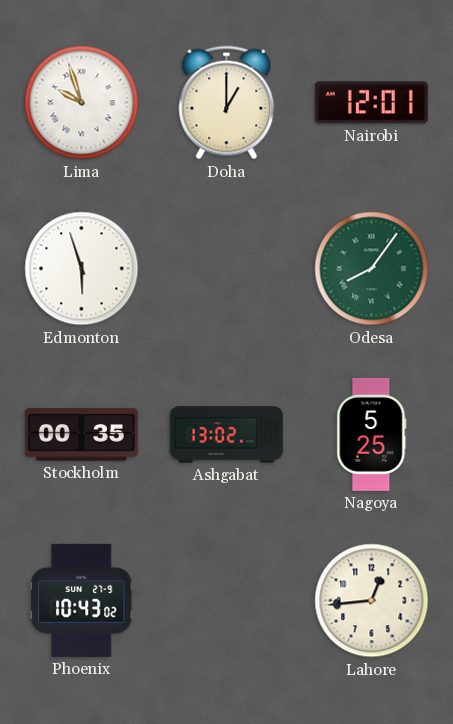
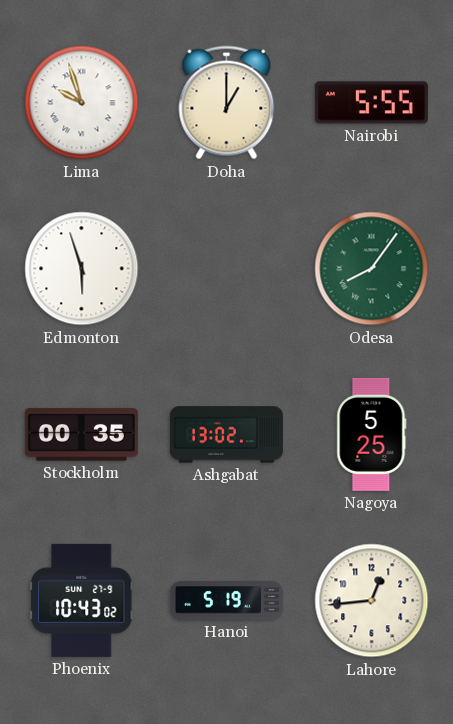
Nairobi: 12:01 -> 5:55
Hanoi: none -> 5:19
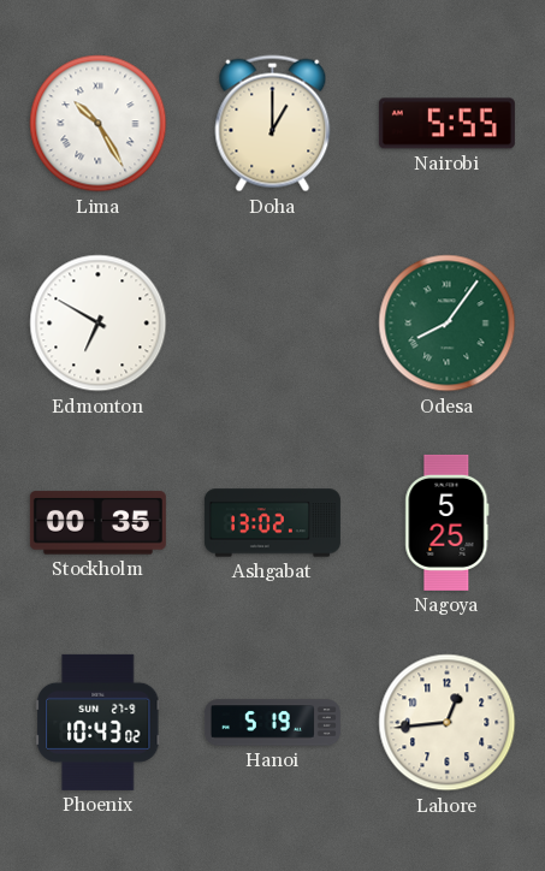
Lima: 9:57 -> 10:25
Edmonton: 5:57 -> 6:50
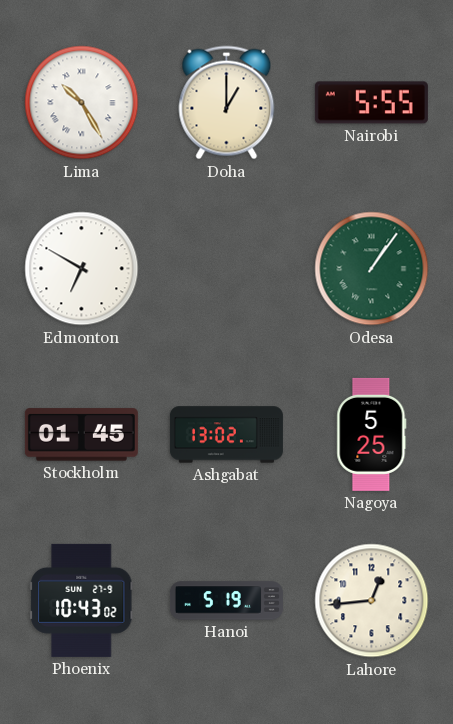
Odesa: 8:06 -> 1:06
Stockholm: 00:35 -> 01:45
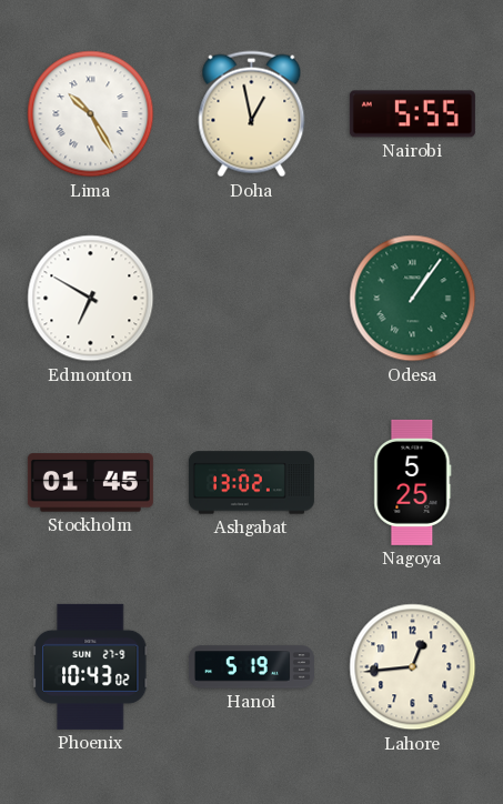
Doha: 1:00 -> 12:58
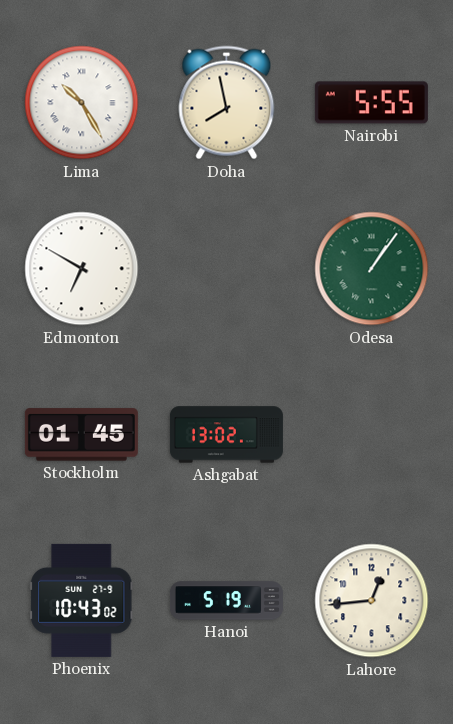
Doha: 12:58 -> 7:58
Nagoya: 5:25 -> none
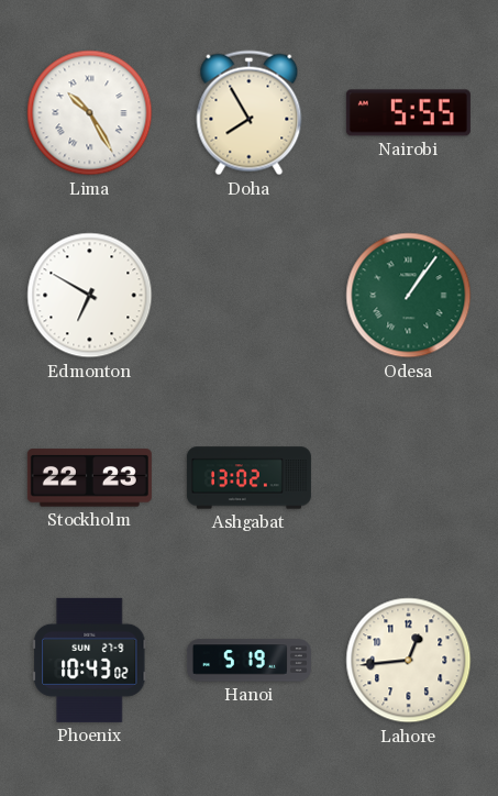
Doha: 7:58 -> 7:55
Stockholm: 01:45 -> 22:23
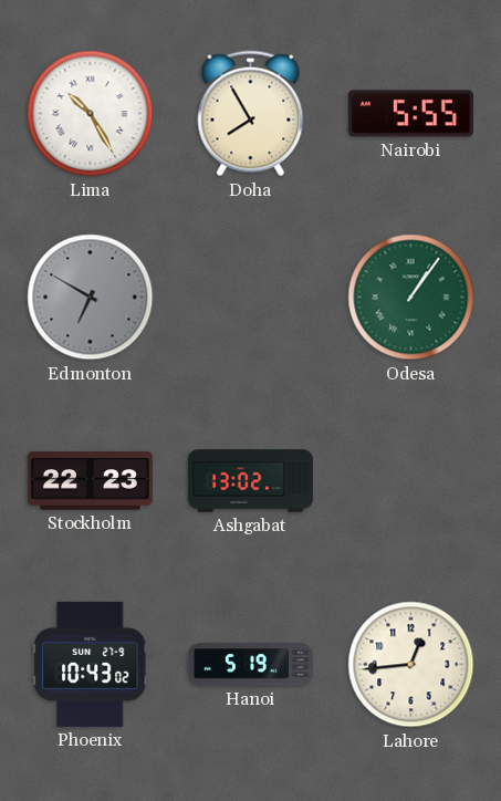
Edmonton dial: white -> grey
